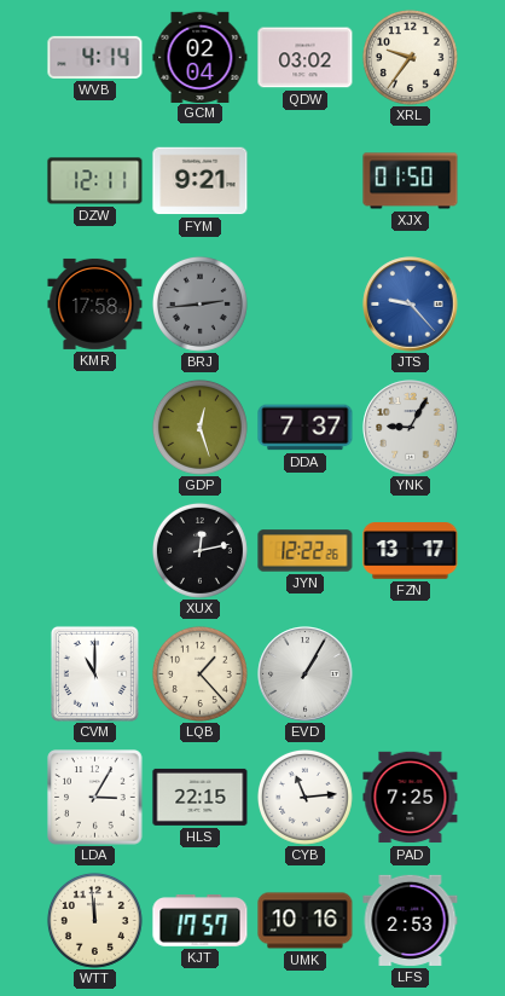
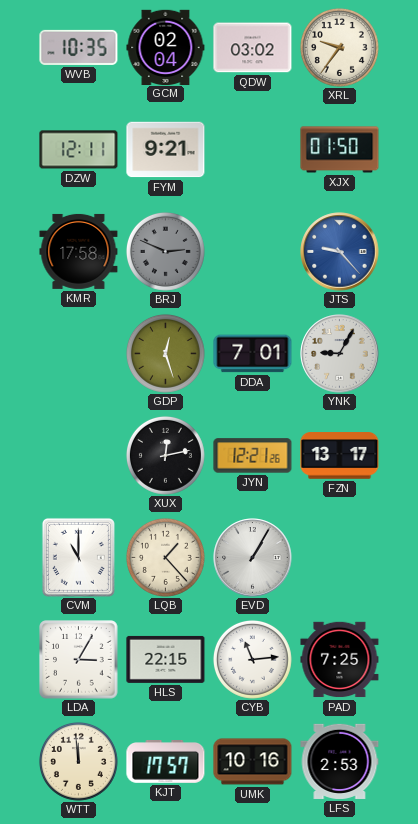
WVB: 4:14 -> 10:35
BRJ: 2:44 -> 2:49
DDA: 7:37 -> 7:01
JYN: 12:22 -> 12:21
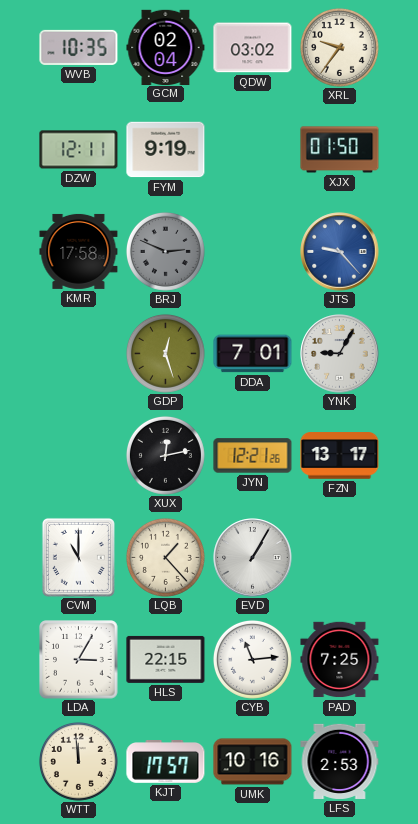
FYM: 9:21 -> 9:19
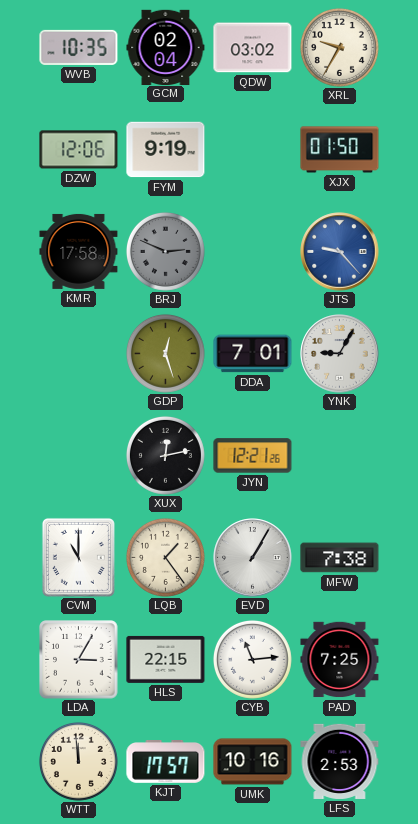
XRL: 9:36 -> 9:35
DZW: 12:11 -> 12:06
FZN: 13:17 -> none
LQB: 1:23 -> 1:24
MFW: none -> 7:38
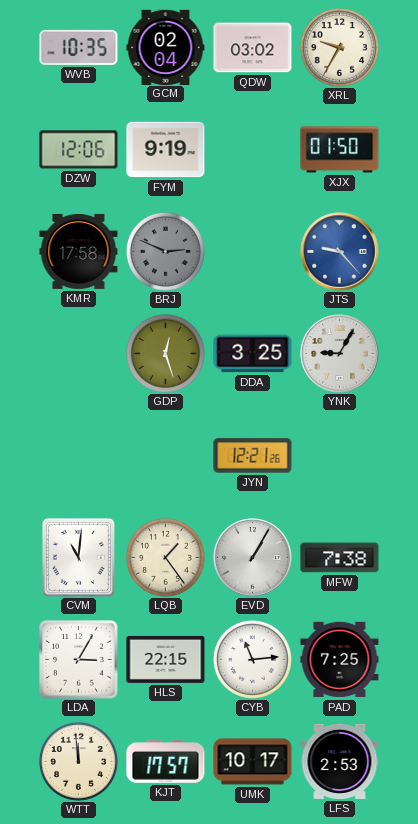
DDA: 7:01 -> 3:25
XUX: 12:13 -> none
CVM: 11:00 -> 11:01
UMK: 10:16 -> 10:17
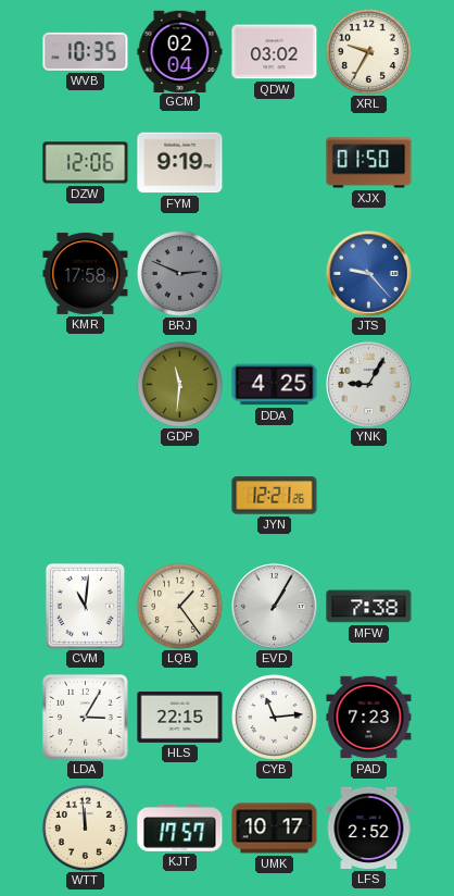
GDP: 12:27 -> 11:31
DDA: 3:25 -> 4:25
PAD: 7:25 -> 7:23
LFS: 2:53 -> 2:52
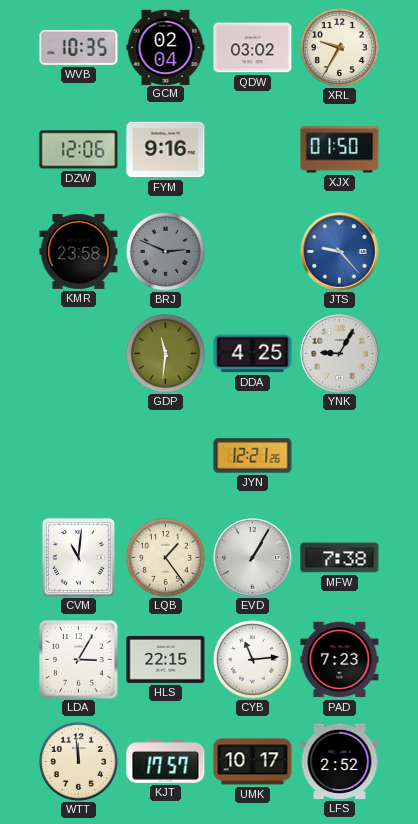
FYM: 9:19 -> 9:16
KMR: 17:58 -> 23:58
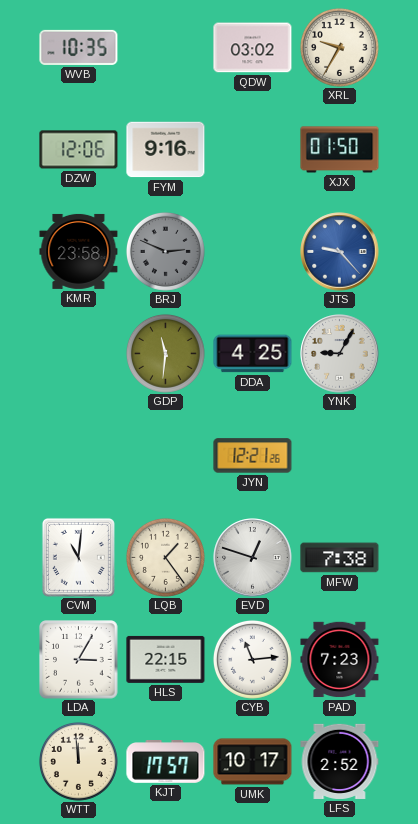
GCM: 02:04 -> none
EVD: 1:05 -> 12:48
